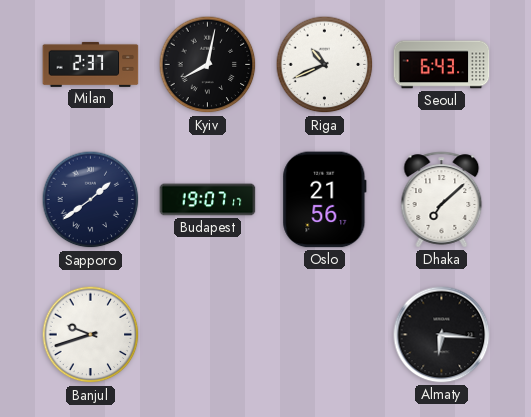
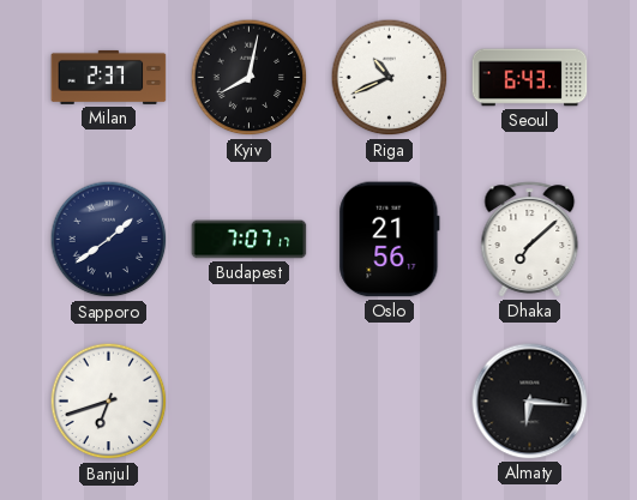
Budapest: 19:07 -> 7:07
Banjul: 9:42 -> 6:42
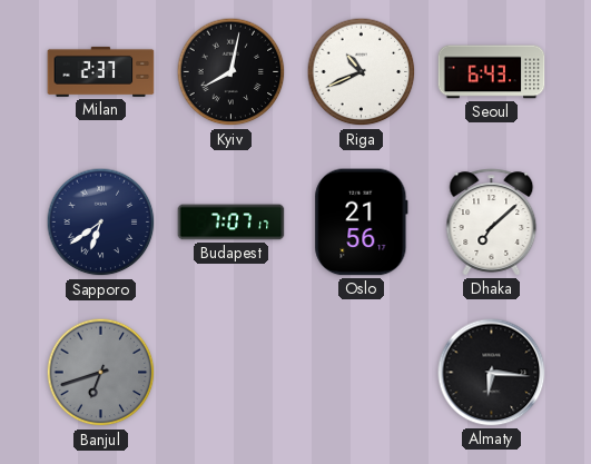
Sapporo: 1:39 -> 6:39
Banjul dial: white -> grey
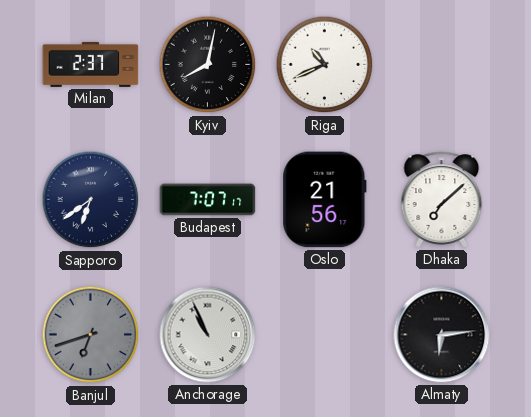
Seoul: 6:43 -> none
Anchorage: none -> 10:56
Almaty: 6:16 -> 6:14
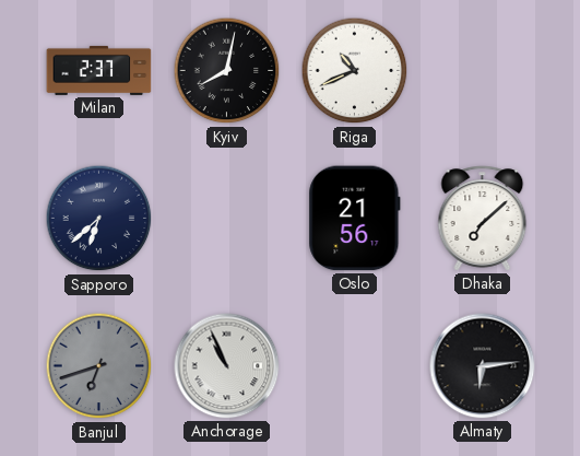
Sapporo: 6:39 -> 6:38
Budapest: 7:07 -> none
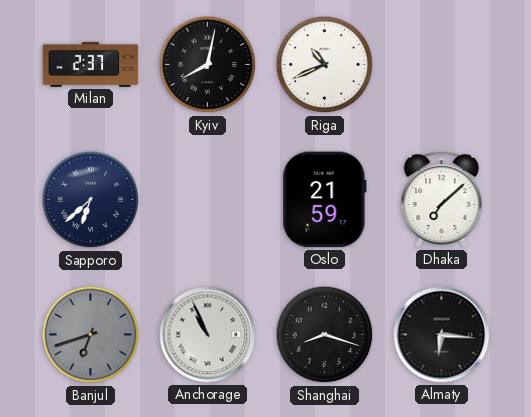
Oslo: 21:56 -> 21:59
Shanghai: none -> 8:18
Almaty: 6:14 -> 6:16
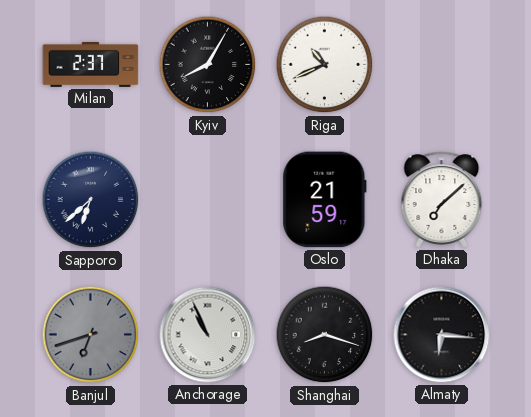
Kyiv: 8:02 -> 8:05
